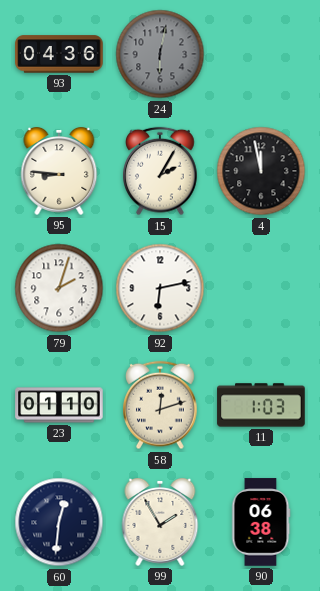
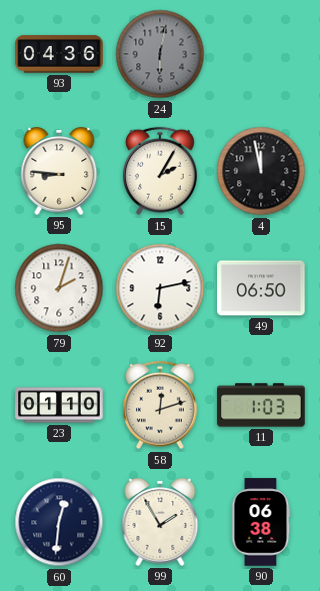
49: none -> 06:50
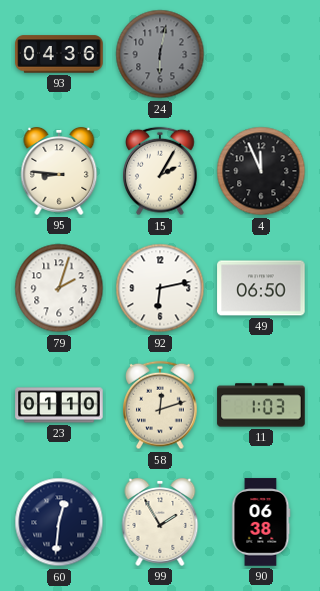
4: 11:58 -> 11:56
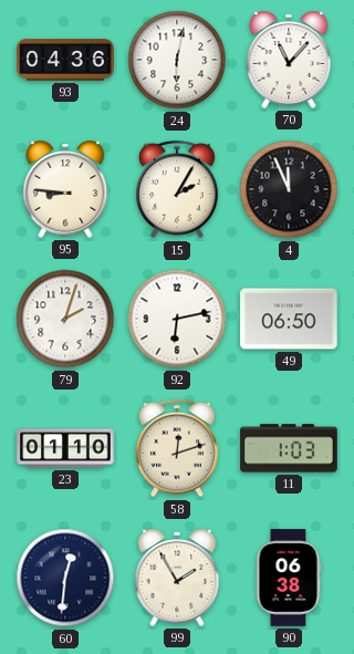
24 dial: grey -> white
70: none -> 11:07
